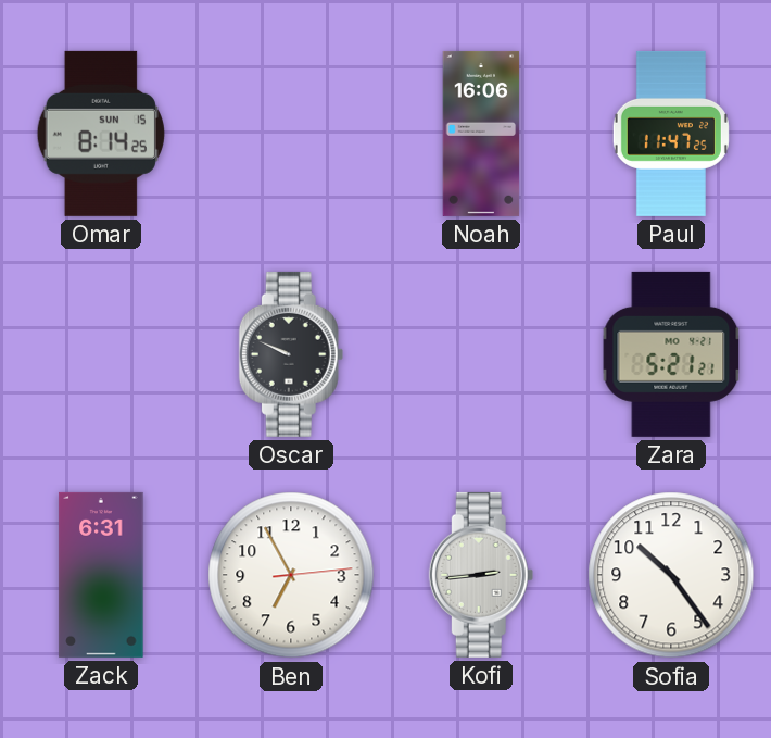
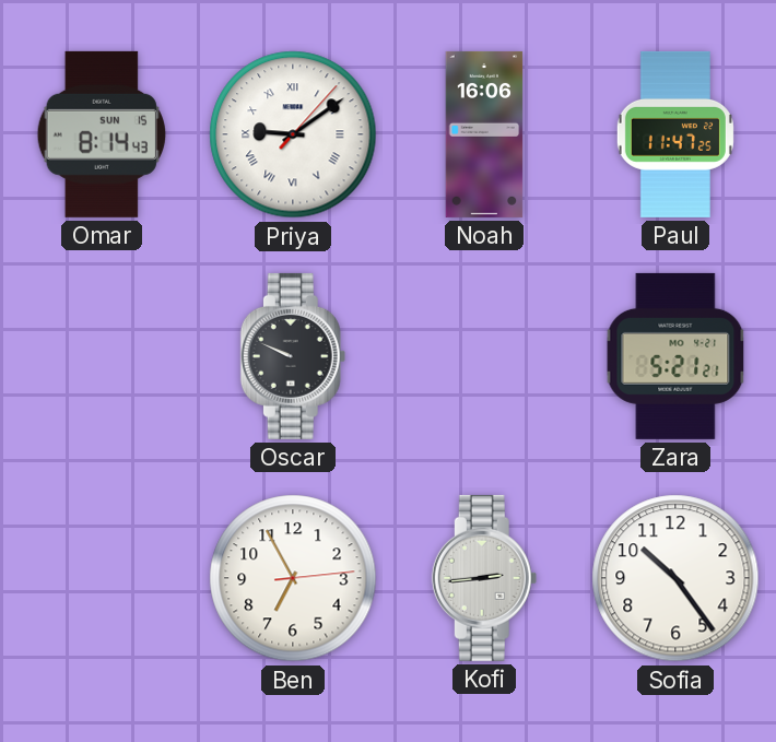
Omar: 8:14:25 -> 8:14:43
Priya: none -> 9:09
Zack: 6:31 -> none
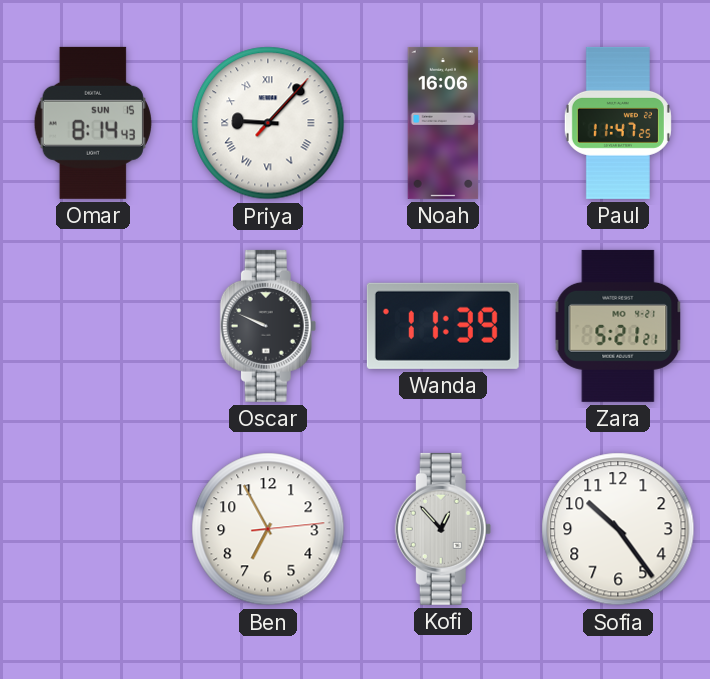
Priya: 9:09 -> 9:07
Wanda: none -> 11:39
Kofi: 2:44 -> 12:53
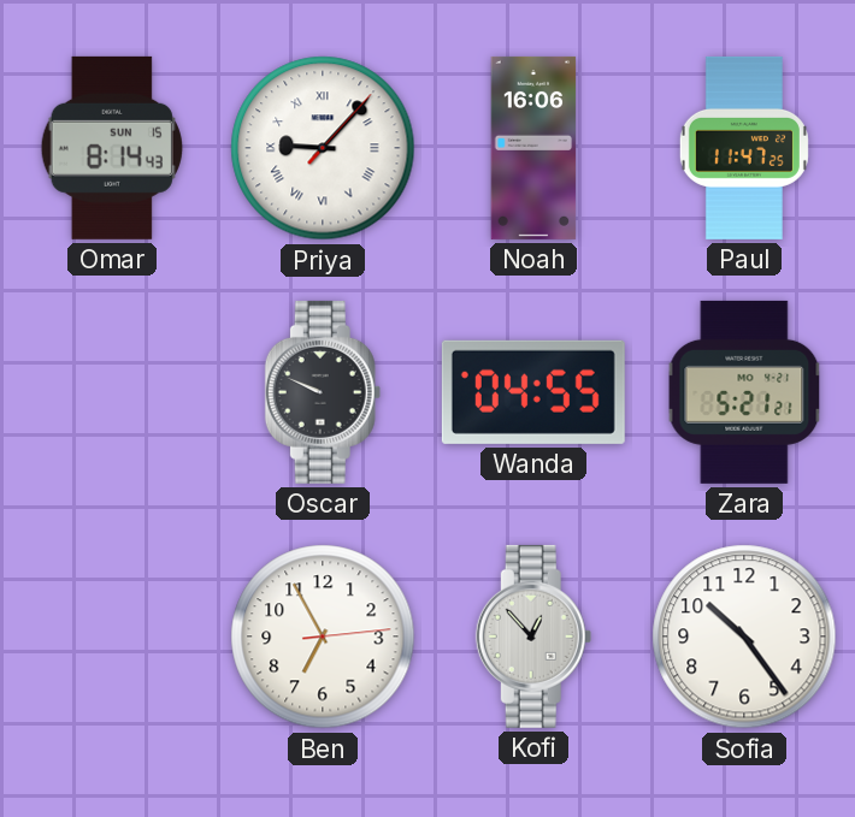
Wanda: 11:39 -> 04:55
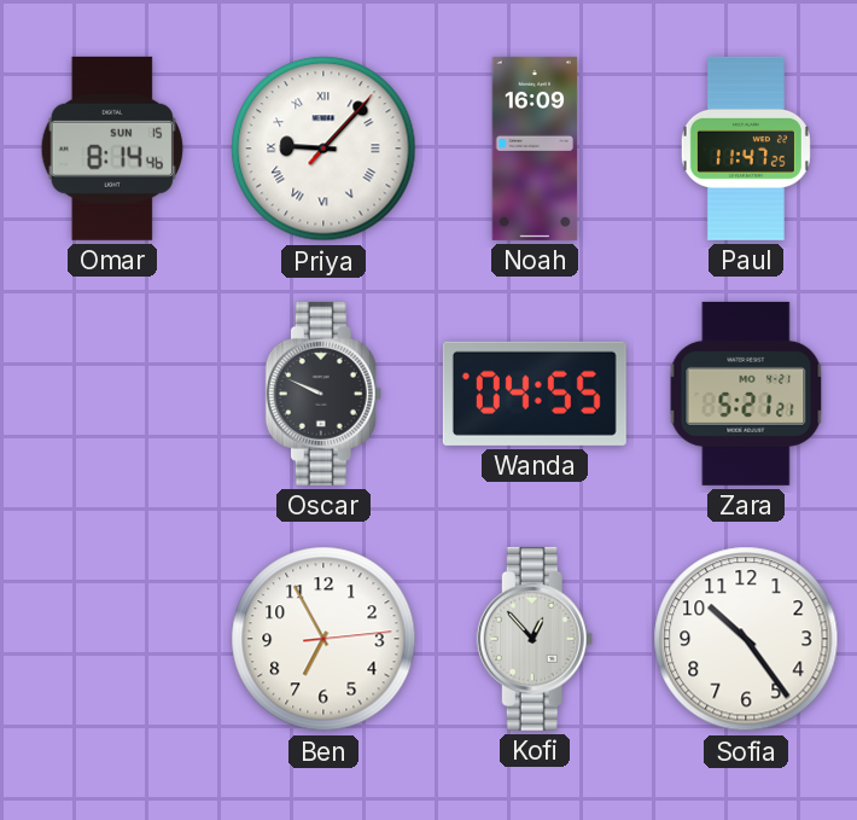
Omar: 8:14:43 -> 8:14:46
Noah: 16:06 -> 16:09
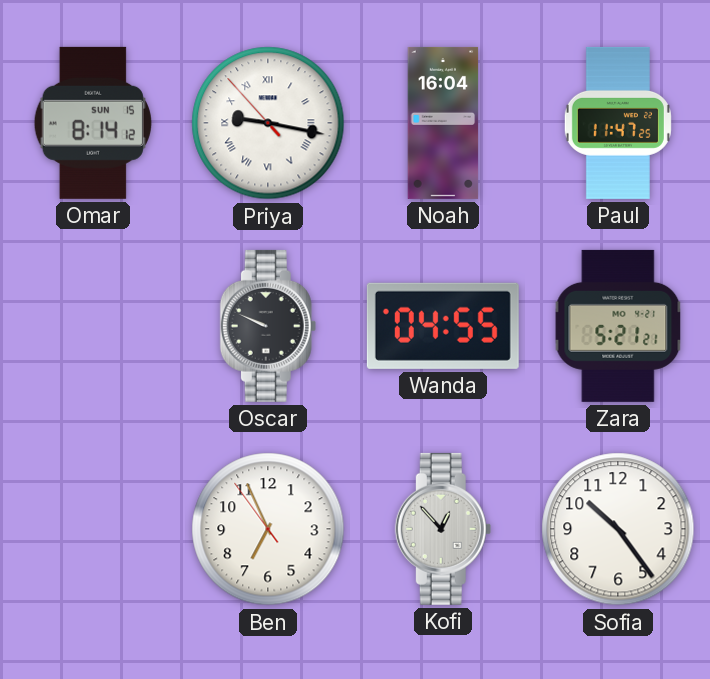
Omar: 8:14:46 -> 8:14:12
Priya: 9:07 -> 9:16
Noah: 16:09 -> 16:04
Ben: 6:55:14 -> 6:55:54
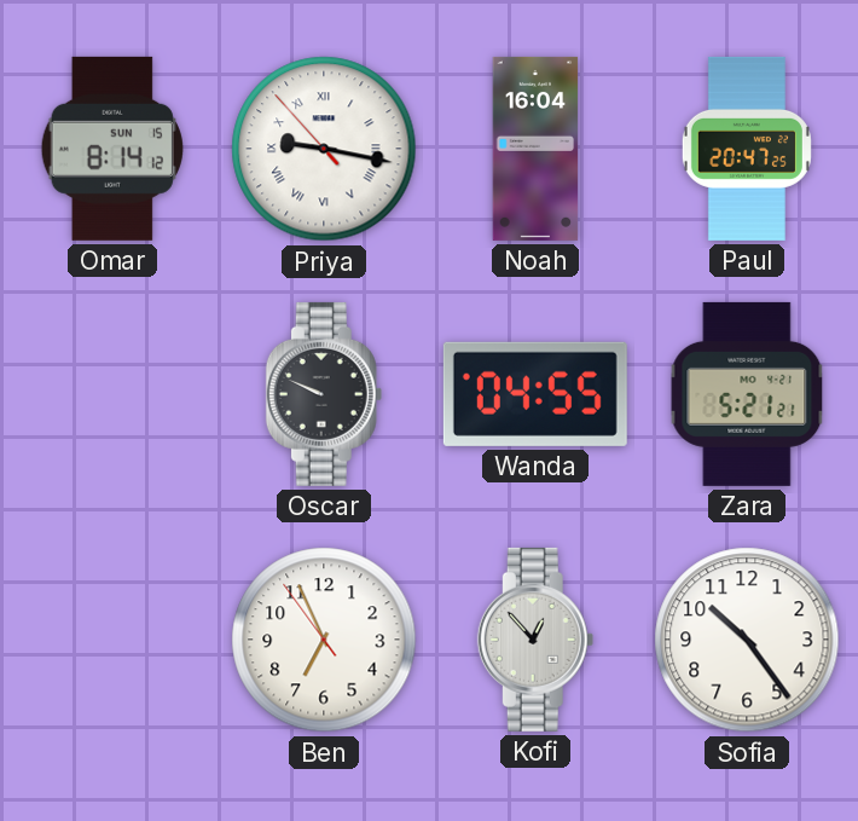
Paul: 11:47 -> 20:47
